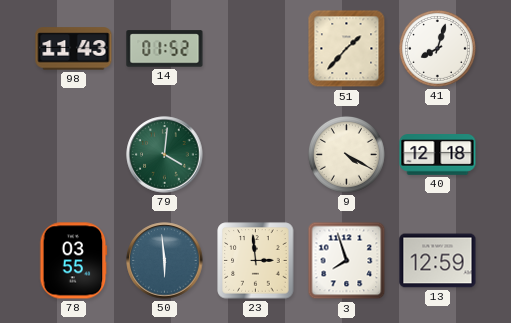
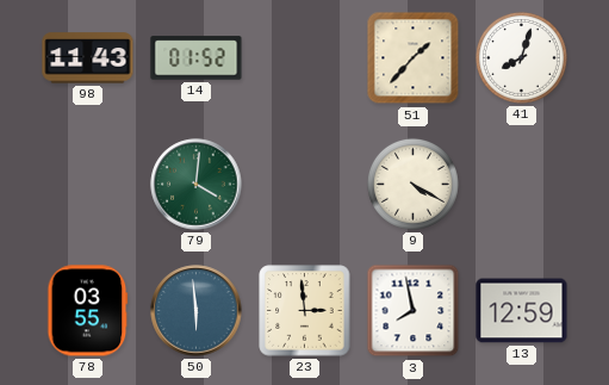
40: 12:18 -> none
3: 7:57 -> 7:58
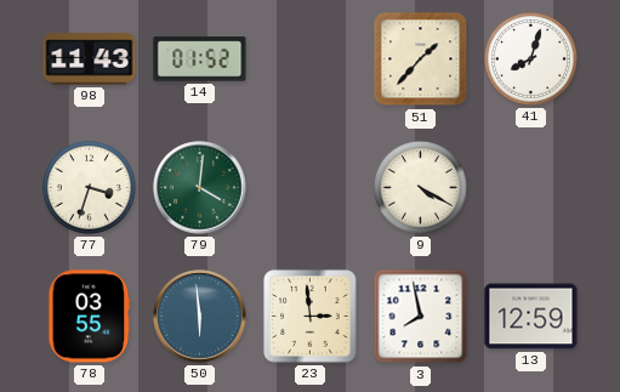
77: none -> 3:33
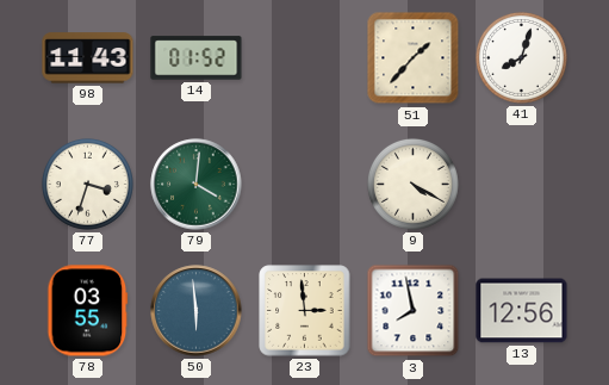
13: 12:59 -> 12:56
